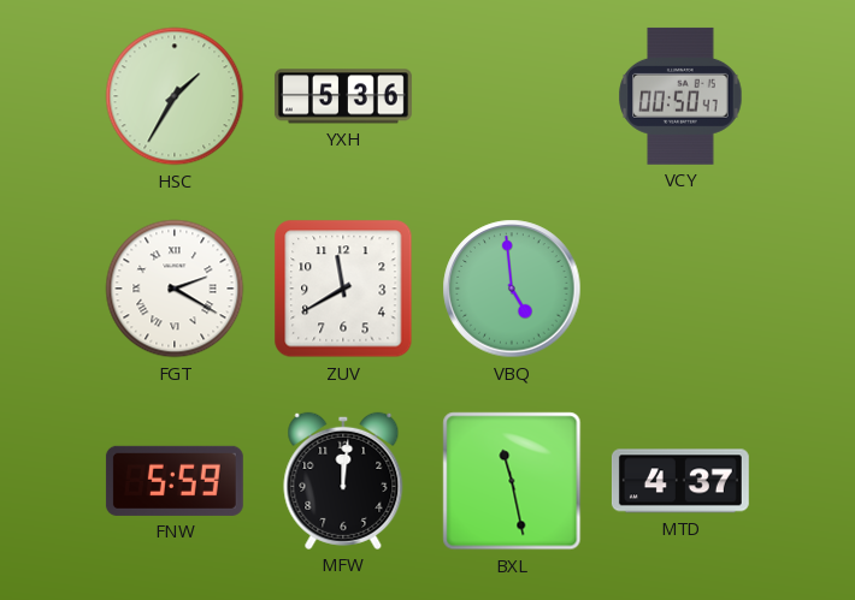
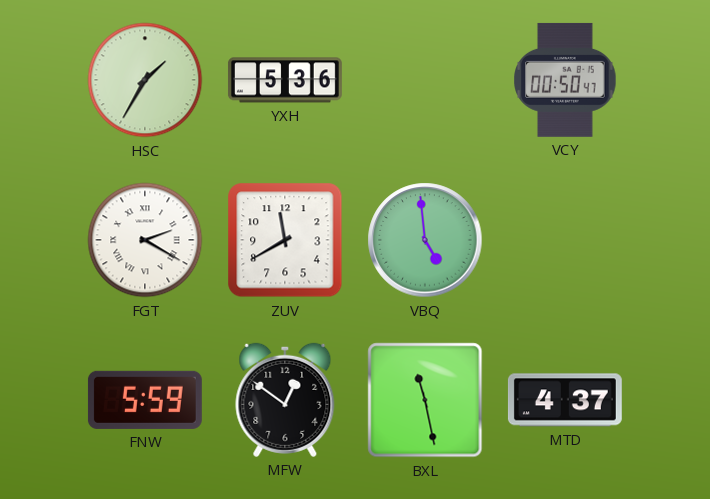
MFW: 12:01 -> 12:51
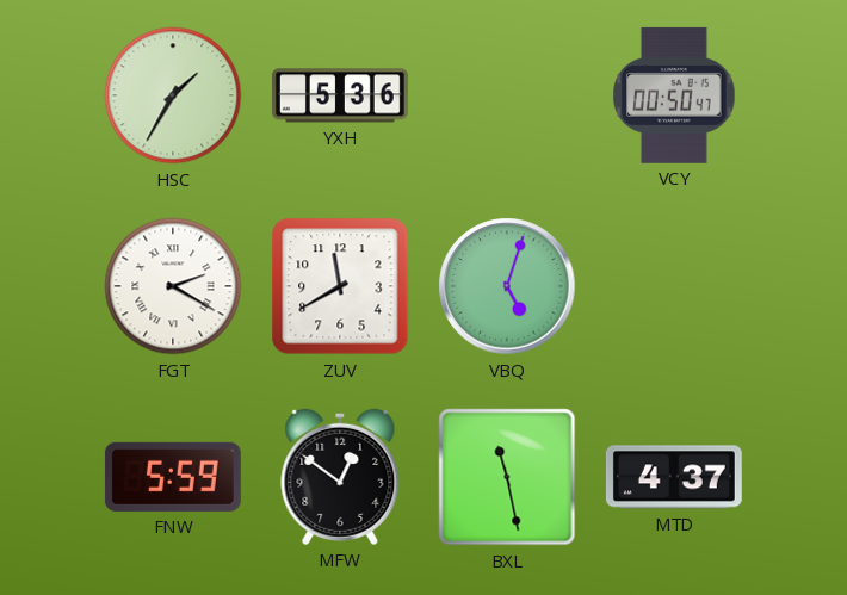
VBQ: 4:59 -> 5:03
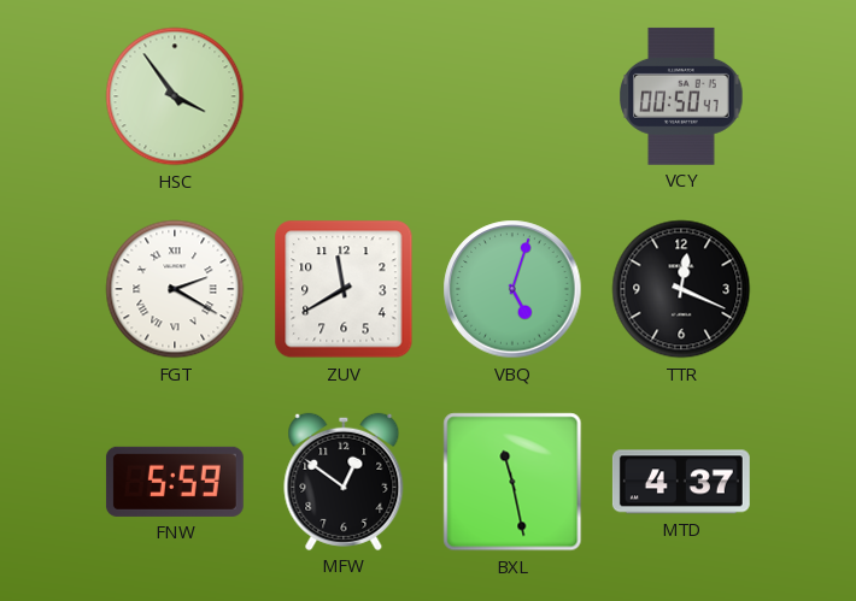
HSC: 1:35 -> 3:54
YXH: 5:36 -> none
TTR: none -> 12:19
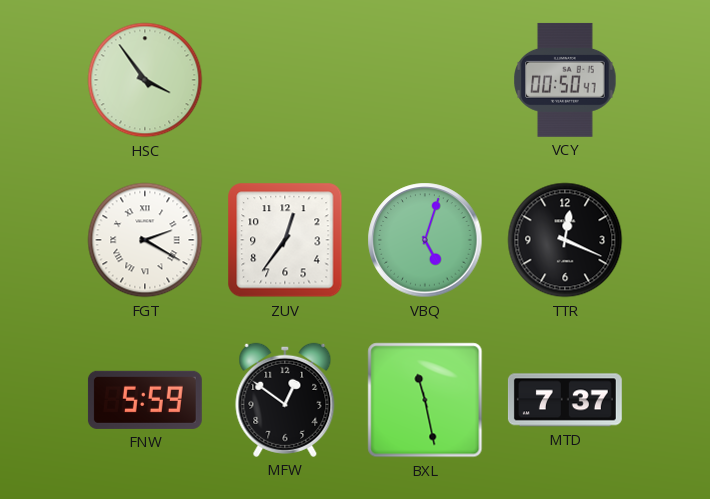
ZUV: 11:40 -> 12:36
MTD: 4:37 -> 7:37
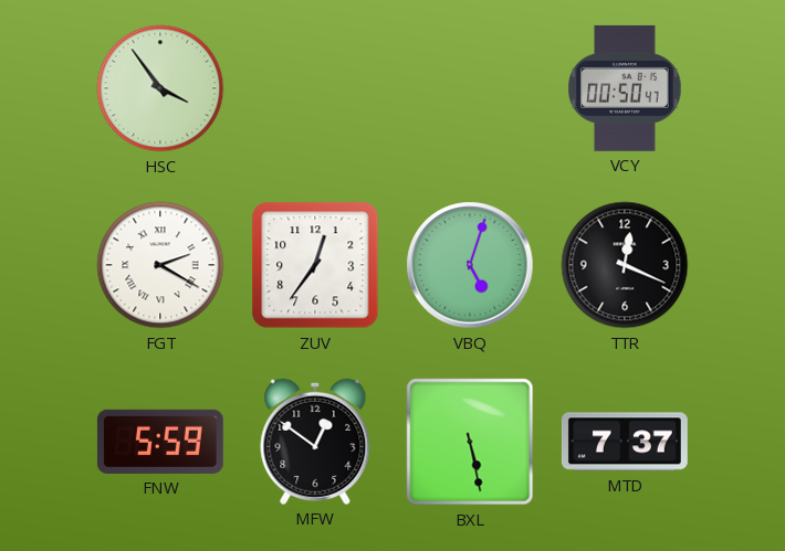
BXL: 11:28 -> 5:28
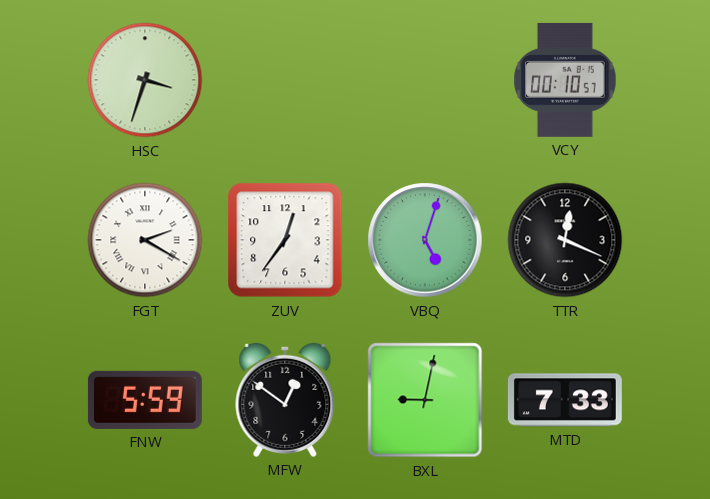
HSC: 3:54 -> 3:33
VCY: 00:50 -> 00:10
BXL: 5:28 -> 9:02
MTD: 7:37 -> 7:33
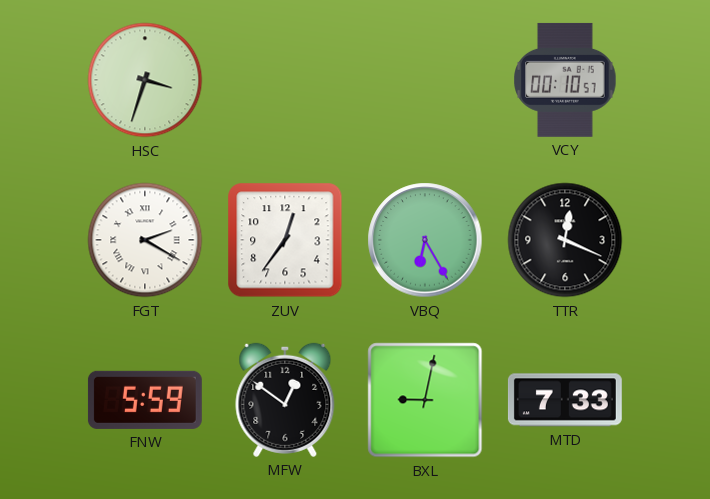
VBQ: 5:03 -> 6:25
